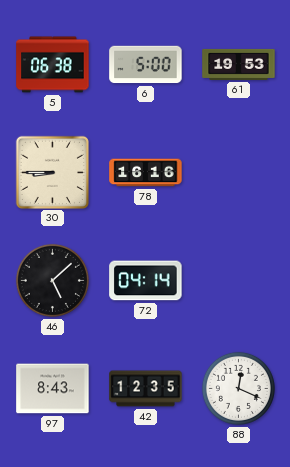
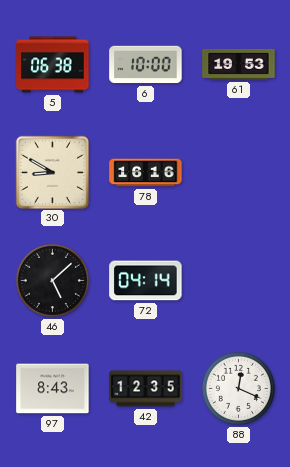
6: 5:00 -> 10:00
30: 8:45 -> 8:50
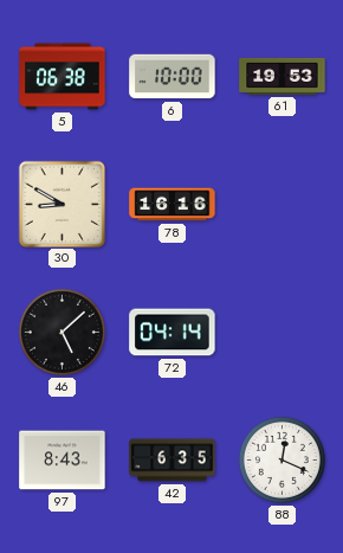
42: 12:35 -> 6:35
